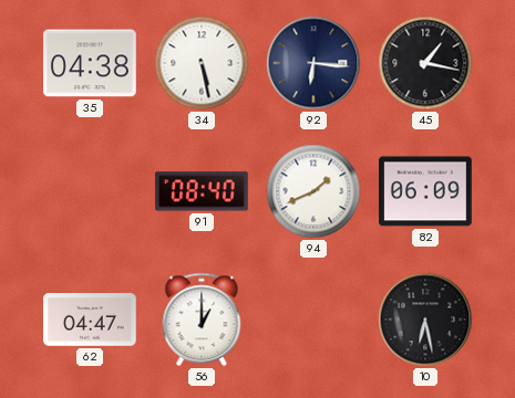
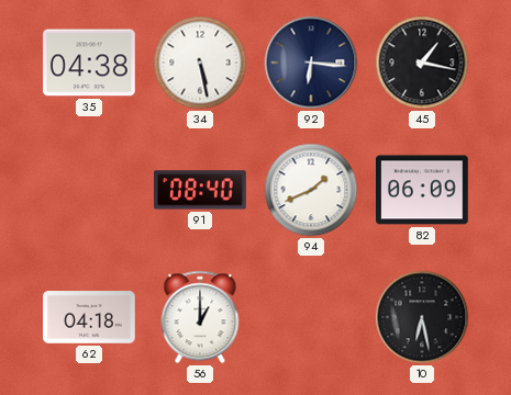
62: 04:47 -> 04:18
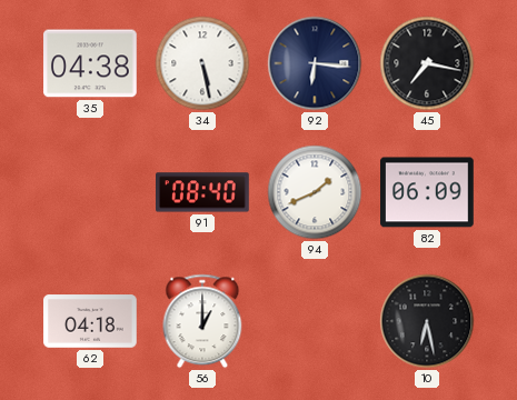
45: 1:17 -> 7:17
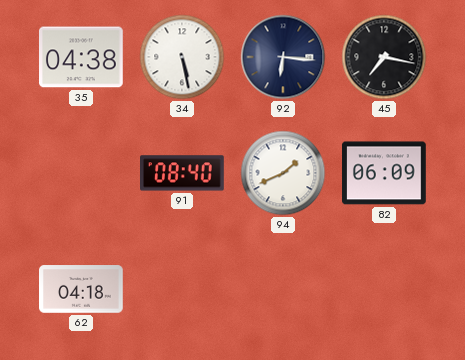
56: 1:00 -> none
10: 6:28 -> none
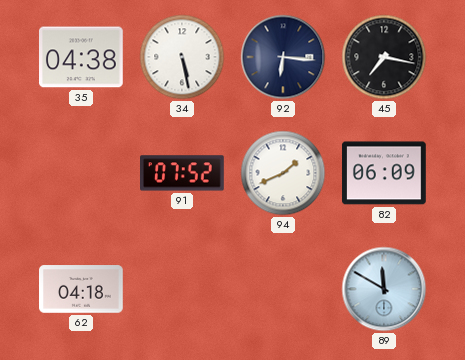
91: 08:40 -> 07:52
89: none -> 11:50
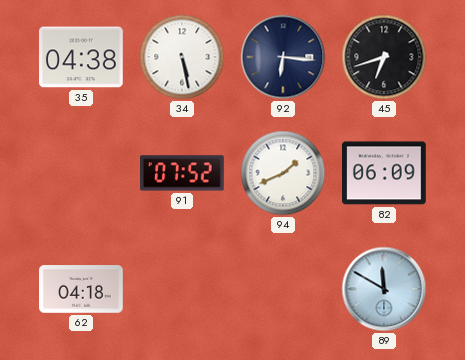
45: 7:17 -> 6:42
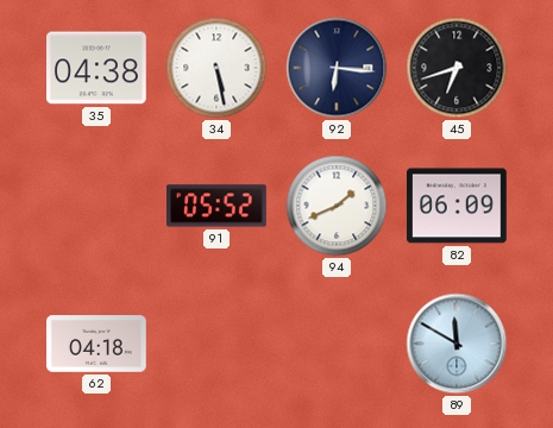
91: 07:52 -> 05:52
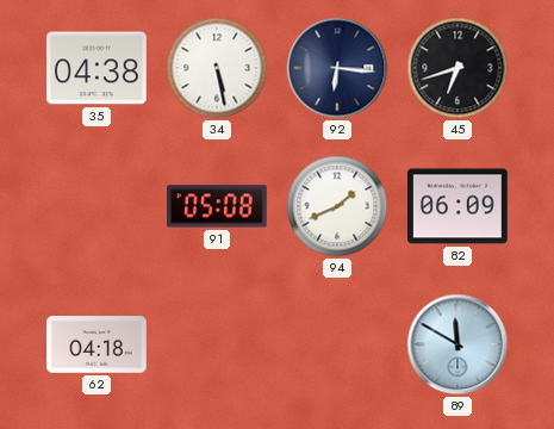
91: 05:52 -> 05:08
